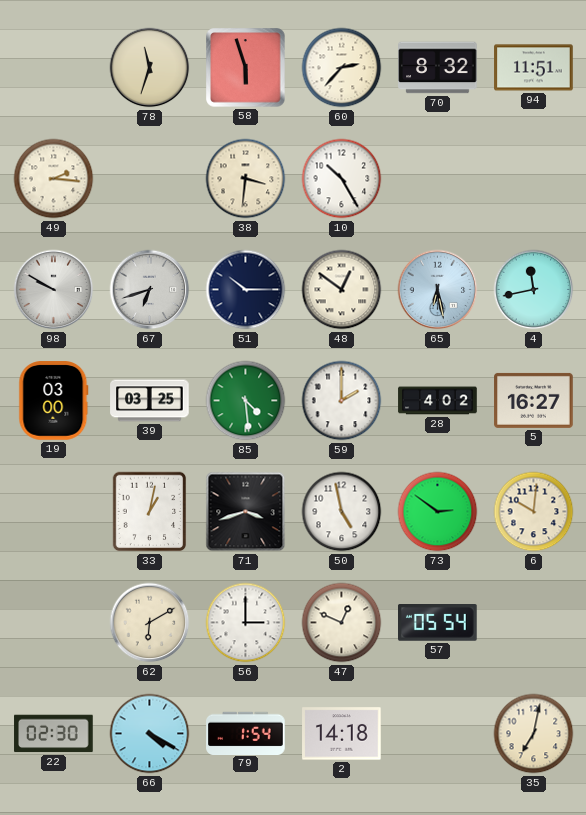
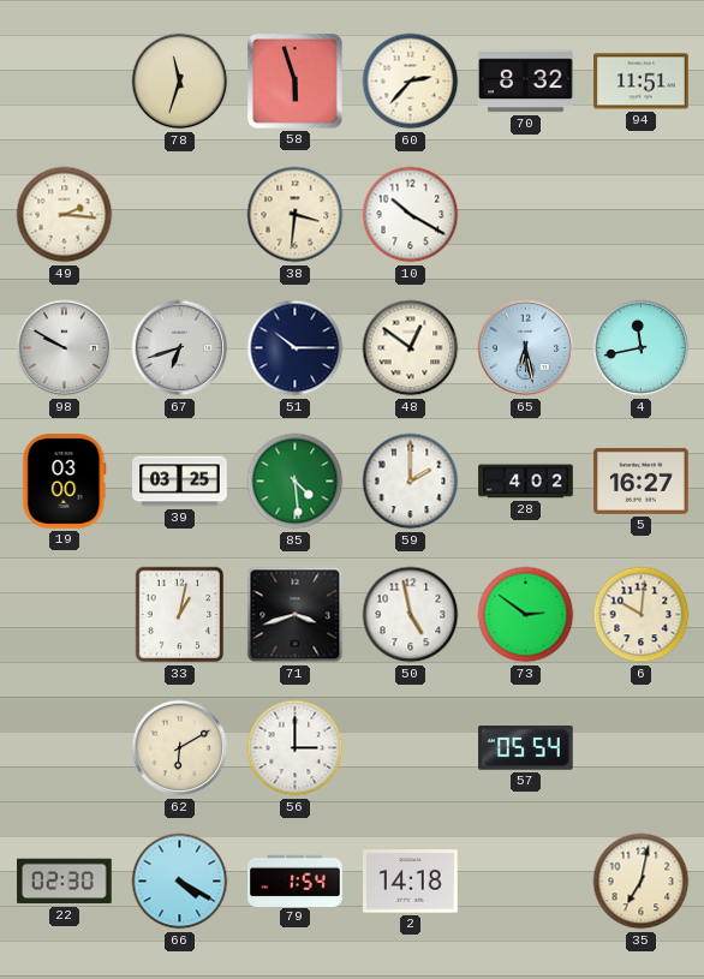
10: 10:25 -> 10:20
47: 12:49 -> none
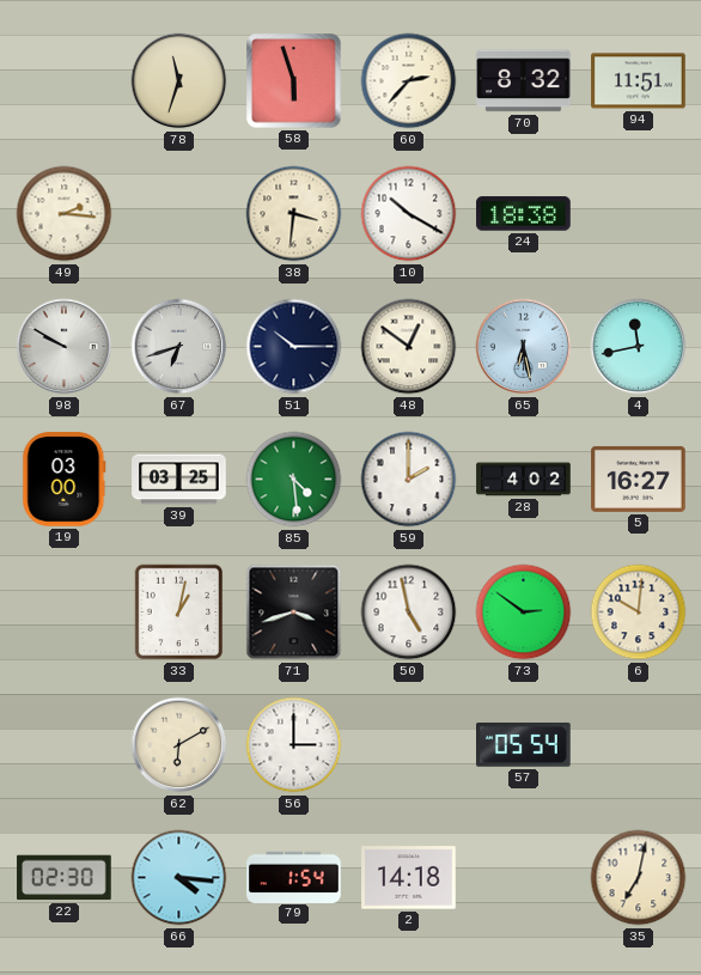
24: none -> 18:38
66: 4:20 -> 4:16
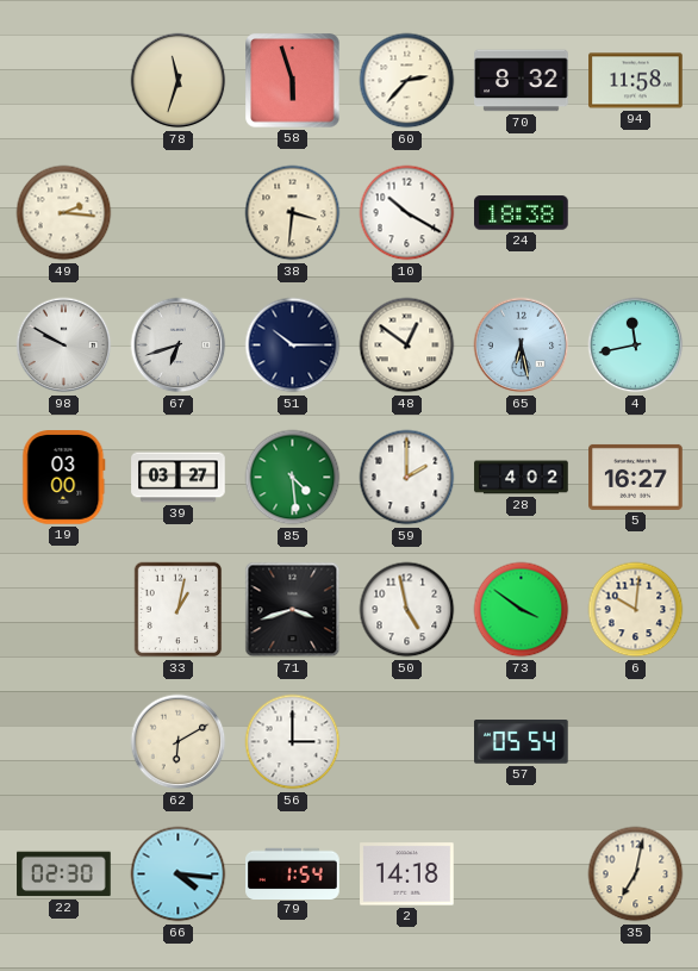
94: 11:51 -> 11:58
39: 03:25 -> 03:27
73: 2:51 -> 3:51
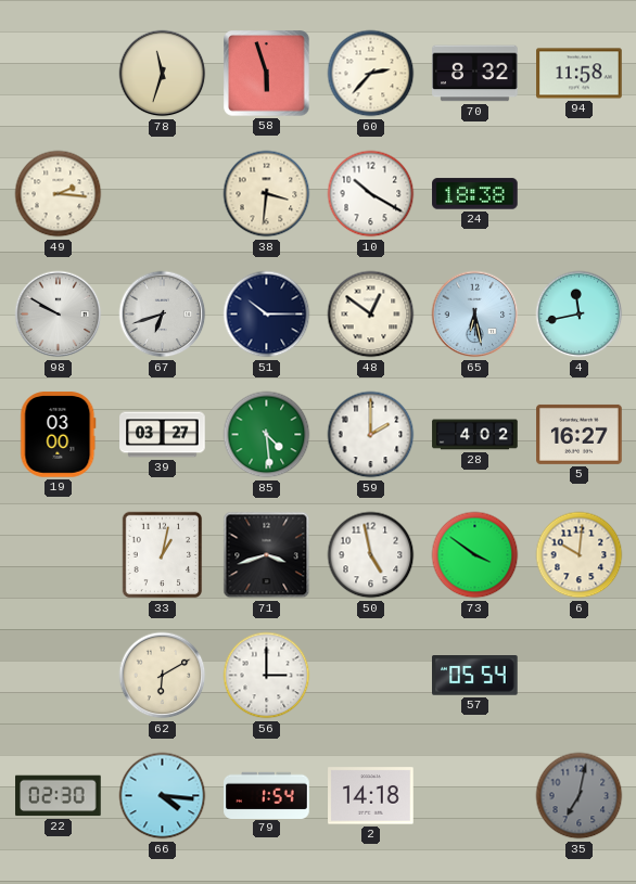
35 dial: cream -> grey
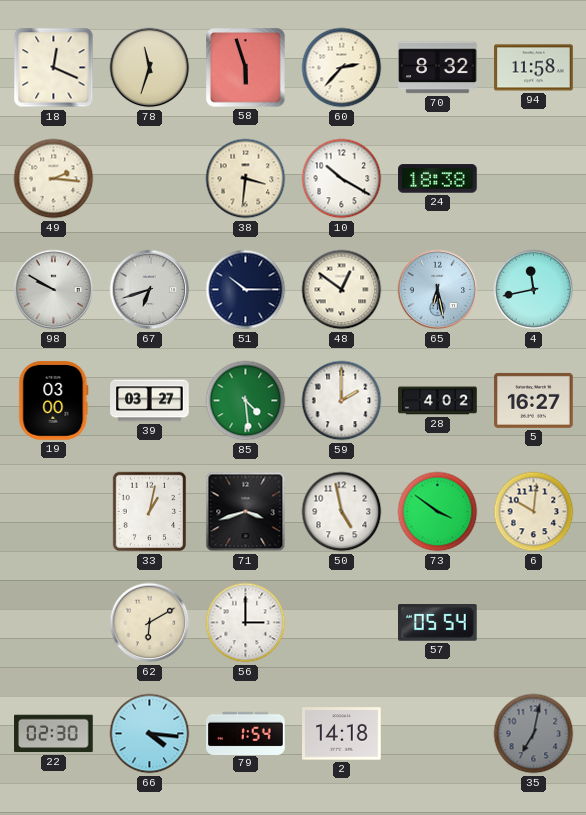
18: none -> 12:19
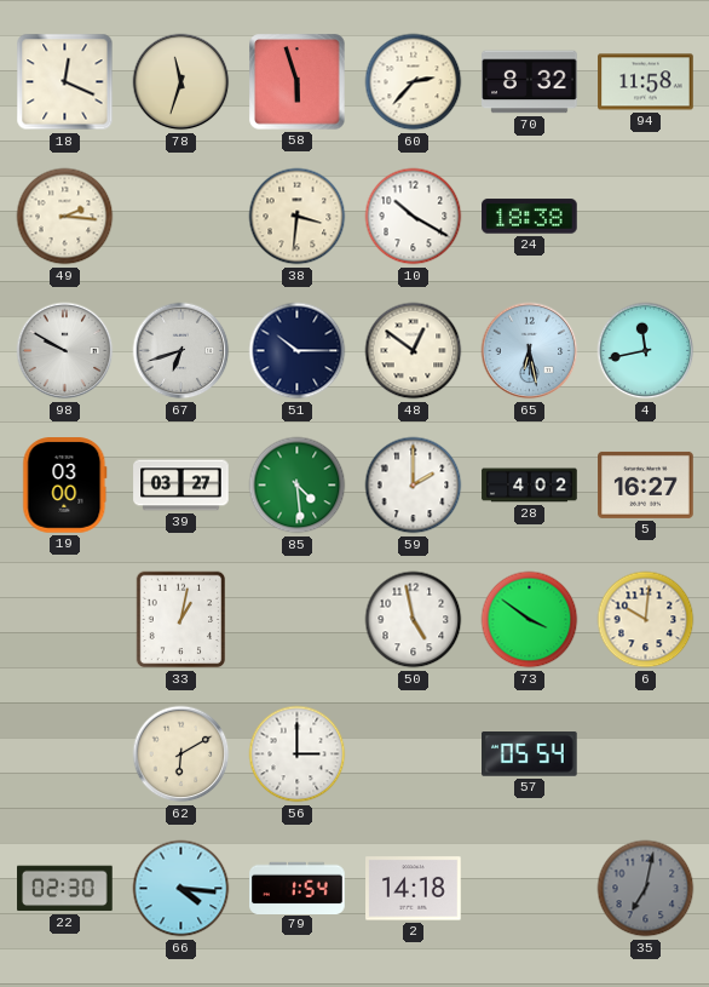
71: 3:42 -> none
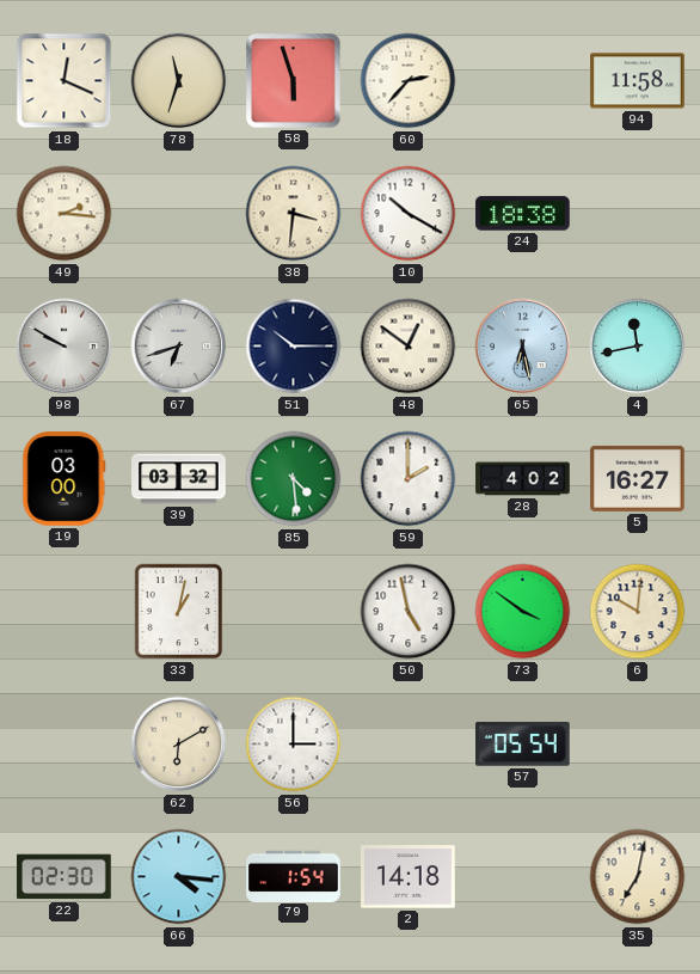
70: 8:32 -> none
39: 03:27 -> 03:32
35 dial: grey -> cream
